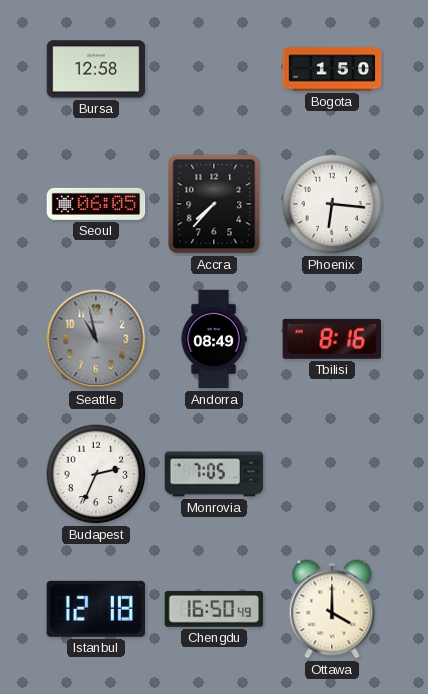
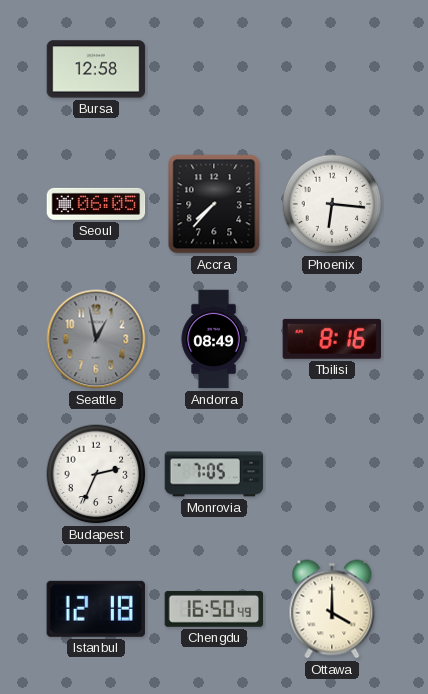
Bogota: 1:50 -> none
Seattle: 10:58 -> 12:58
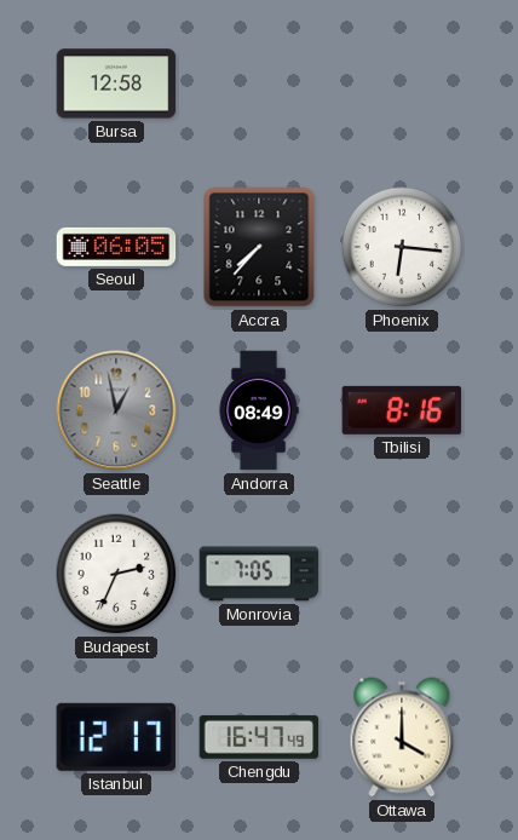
Istanbul: 12:18 -> 12:17
Chengdu: 16:50 -> 16:47
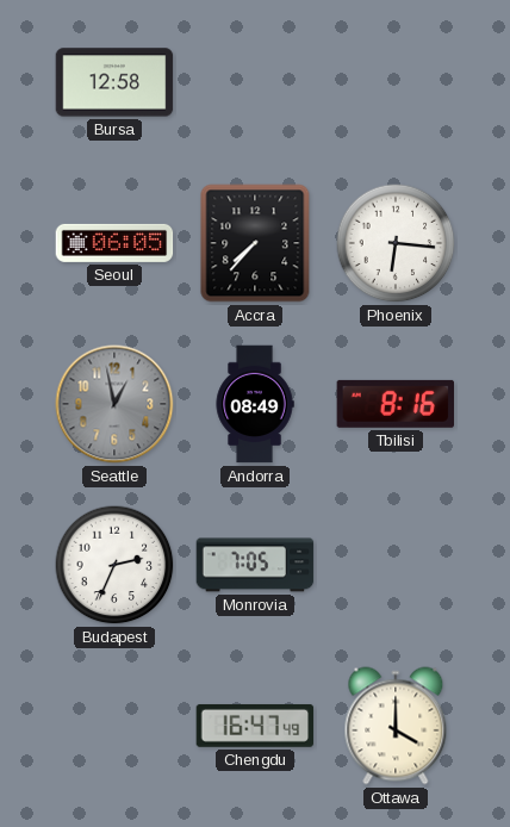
Istanbul: 12:17 -> none
